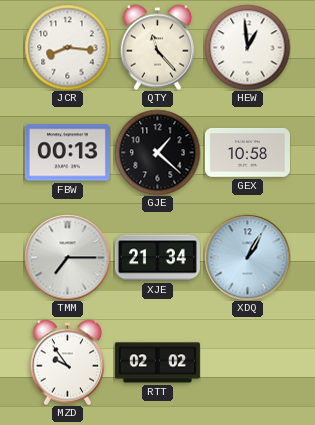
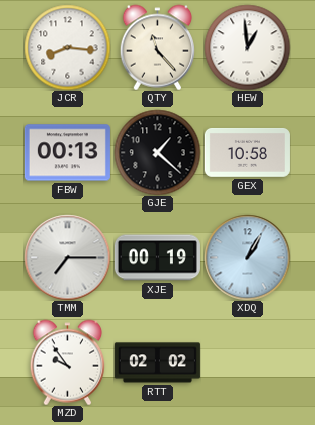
XJE: 21:34 -> 00:19
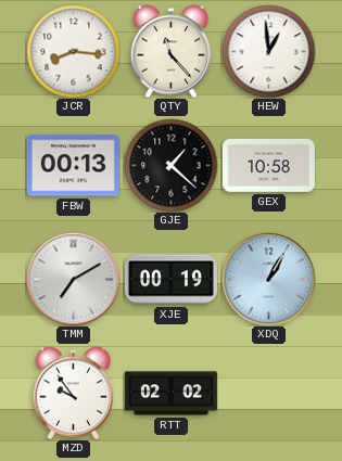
TMM: 7:15 -> 7:10
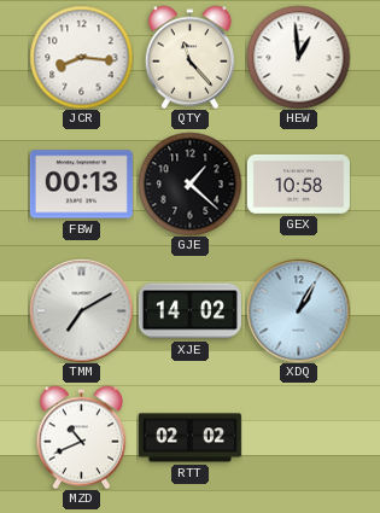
XJE: 00:19 -> 14:02
MZD: 9:54 -> 10:41
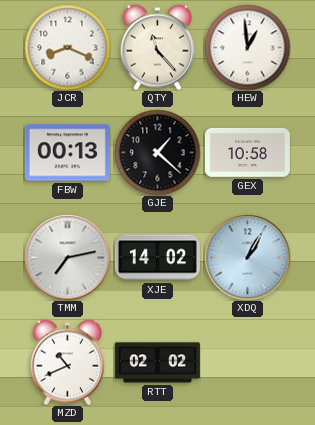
JCR: 8:16 -> 8:19
TMM: 7:10 -> 7:13
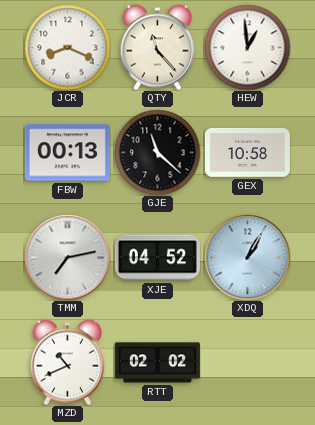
GJE: 1:22 -> 11:22
XJE: 14:02 -> 04:52
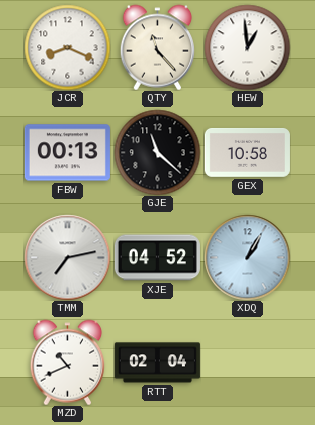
RTT: 02:02 -> 02:04
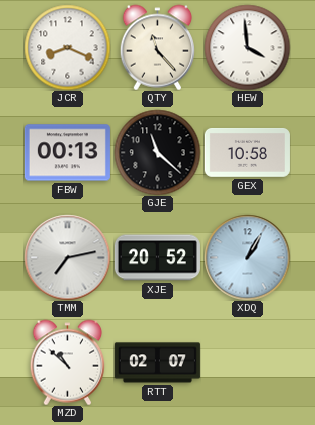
HEW: 12:59 -> 3:59
XJE: 04:52 -> 20:52
MZD: 10:41 -> 10:52
RTT: 02:04 -> 02:07
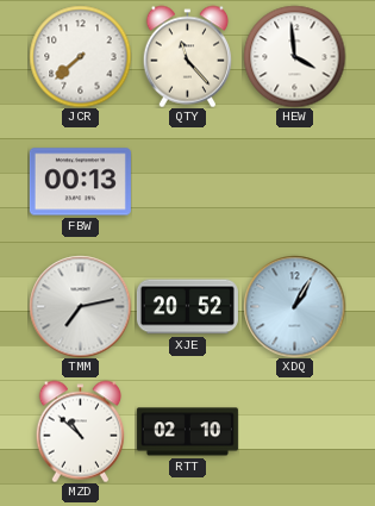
JCR: 8:19 -> 7:38
GJE: 11:22 -> none
GEX: 10:58 -> none
RTT: 02:07 -> 02:10
